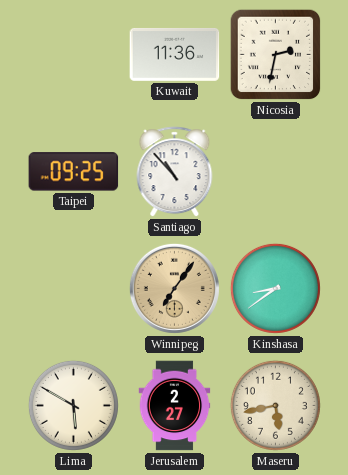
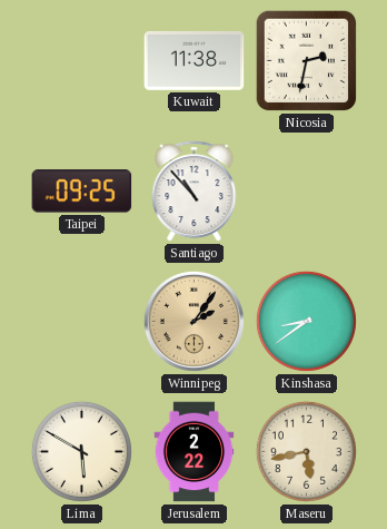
Kuwait: 11:36 -> 11:38
Winnipeg: 7:06 -> 2:06
Jerusalem: 2:27 -> 2:22
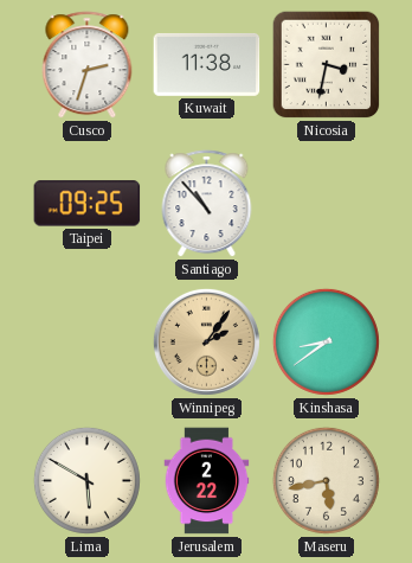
Cusco: none -> 2:33
Nicosia: 2:32 -> 3:32
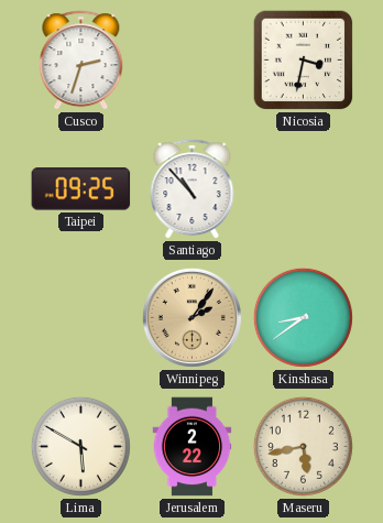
Kuwait: 11:38 -> none
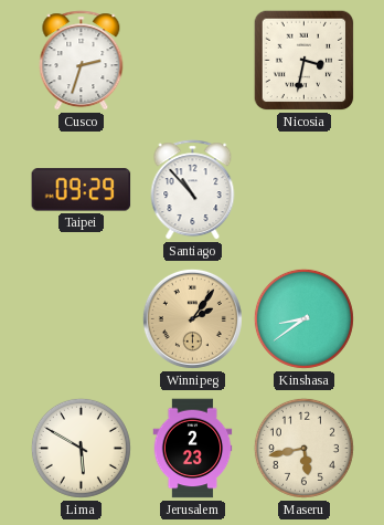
Taipei: 09:25 -> 09:29
Jerusalem: 2:22 -> 2:23
